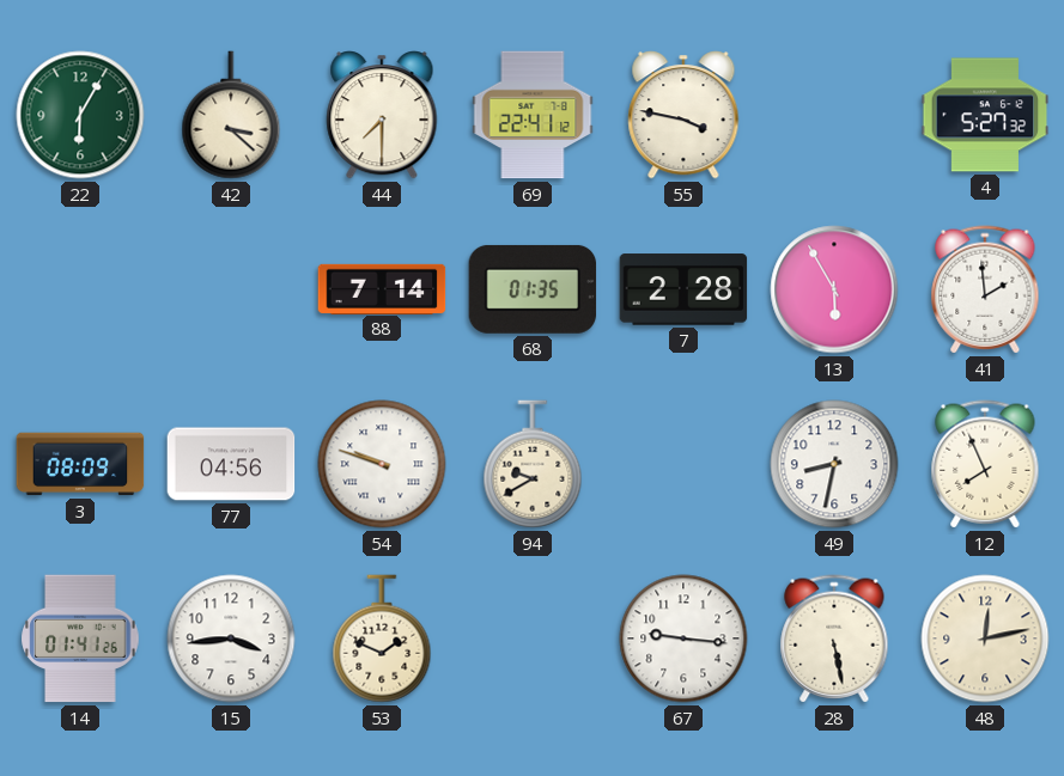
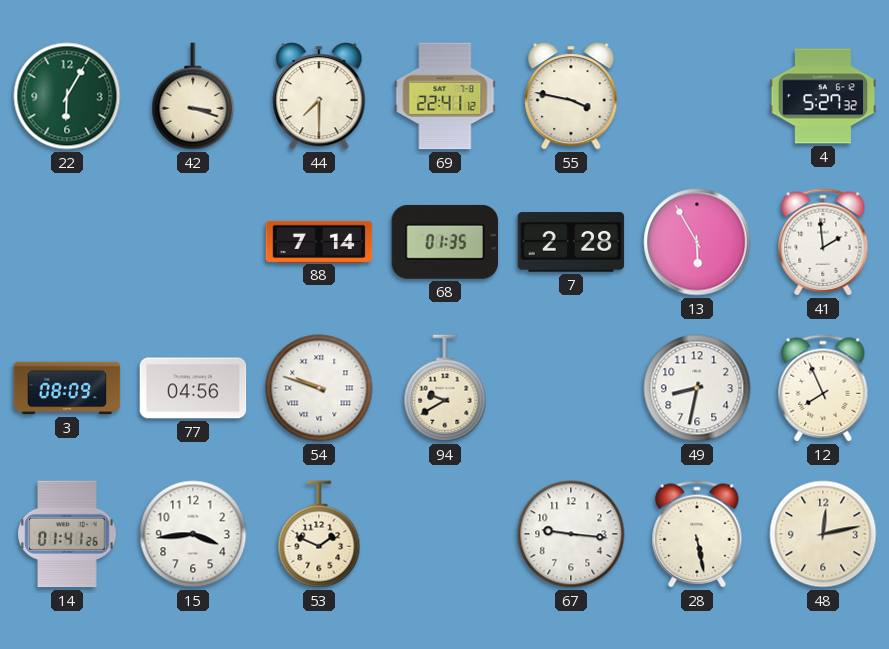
42: 3:22 -> 3:18
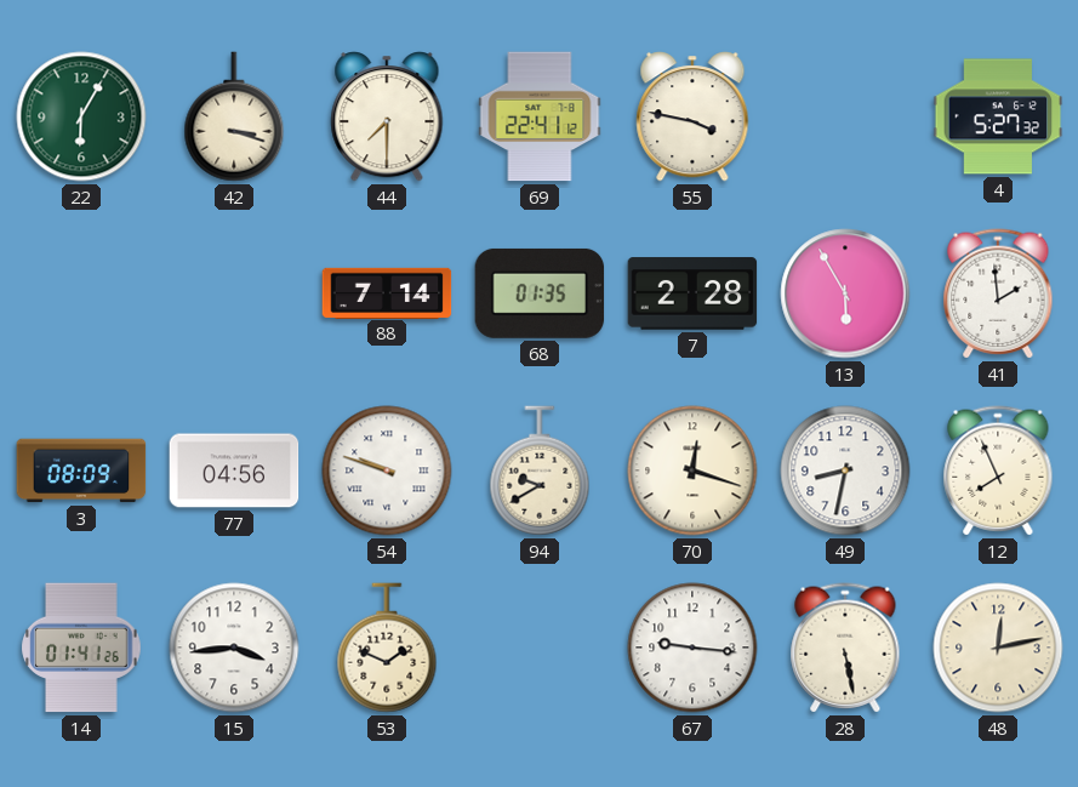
70: none -> 12:18
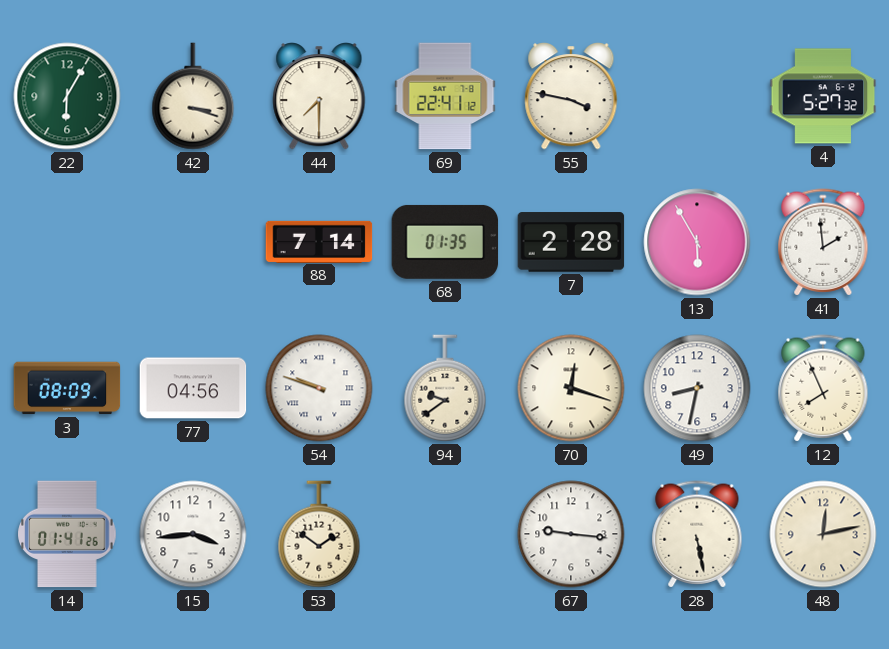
94: 9:40 -> 9:39
53: 1:49 -> 1:51
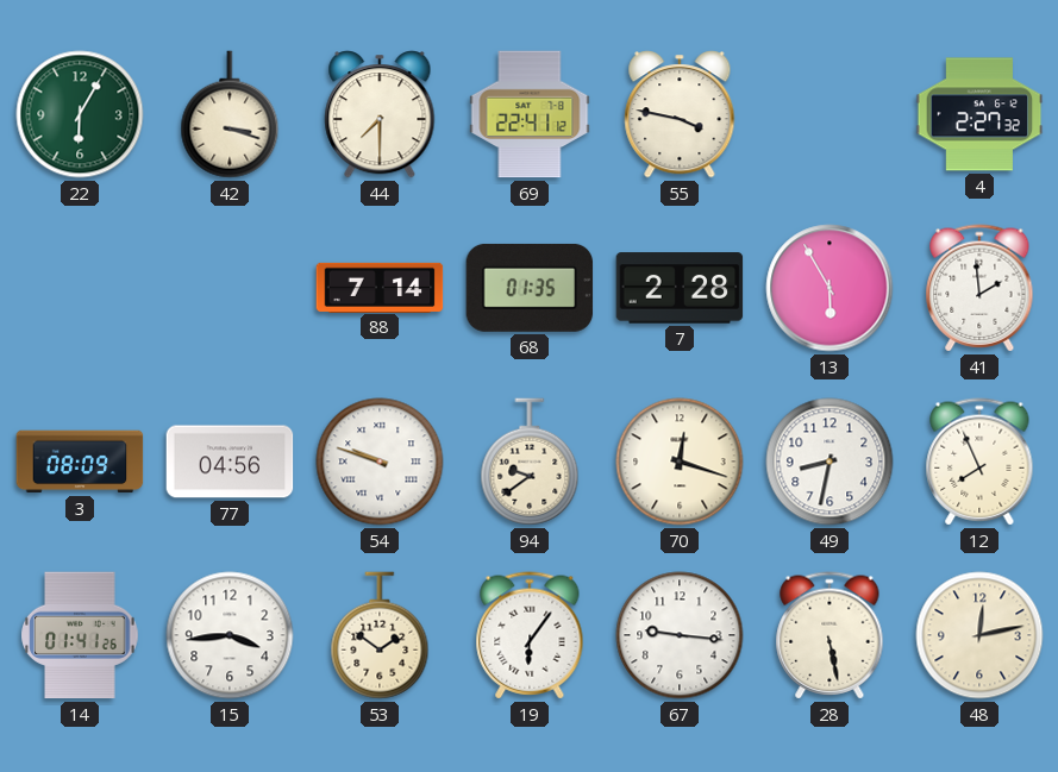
4: 5:27 -> 2:27
19: none -> 6:06
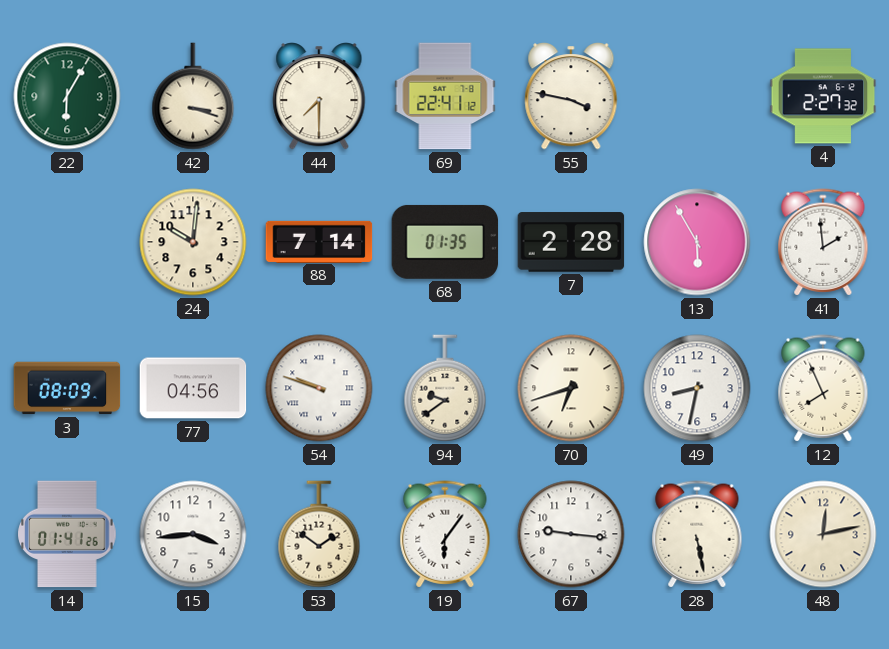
24: none -> 10:01
70: 12:18 -> 6:42
